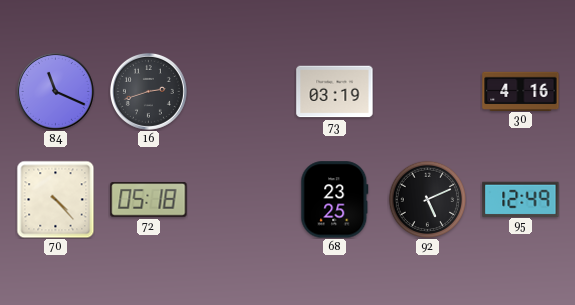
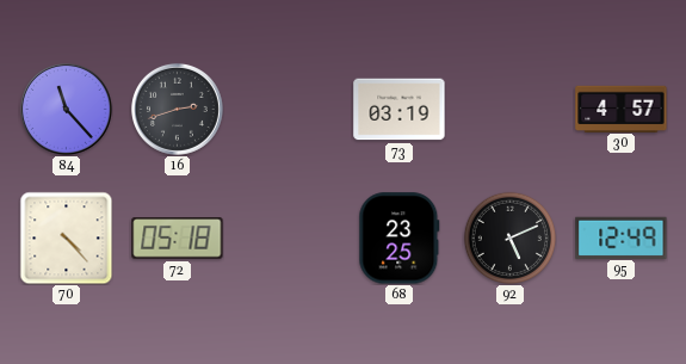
84: 11:19 -> 11:23
30: 4:16 -> 4:57
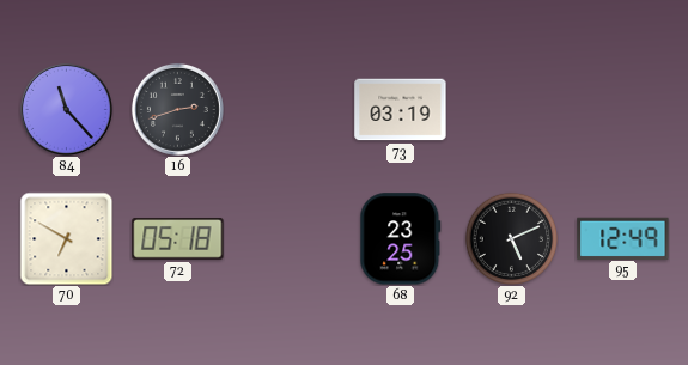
30: 4:57 -> none
70: 4:23 -> 6:50
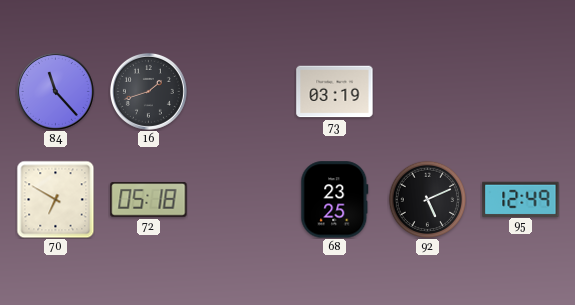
16: 2:42 -> 1:42
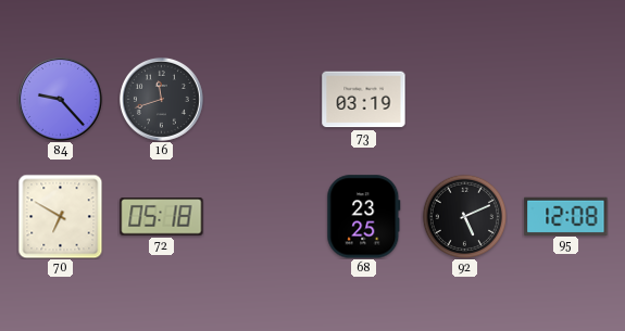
84: 11:23 -> 9:23
16: 1:42 -> 11:42
95: 12:49 -> 12:08
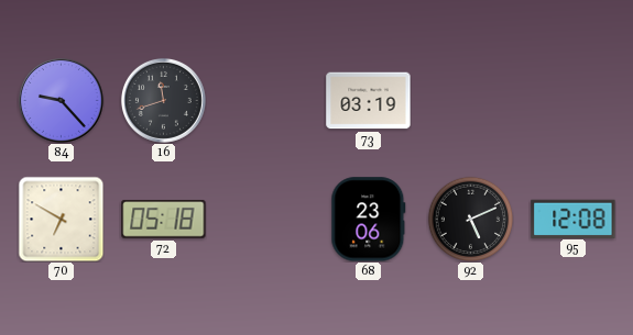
68: 23:25 -> 23:06
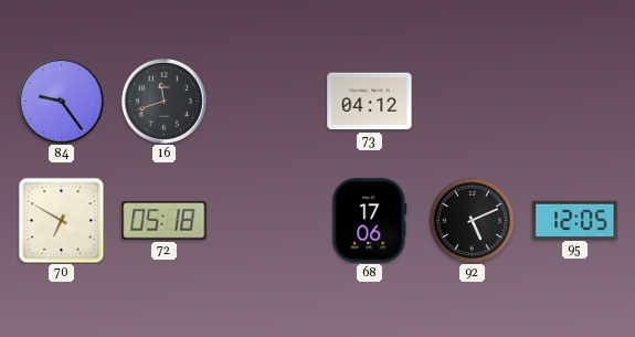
84: 9:23 -> 9:24
73: 03:19 -> 04:12
68: 23:06 -> 17:06
95: 12:08 -> 12:05
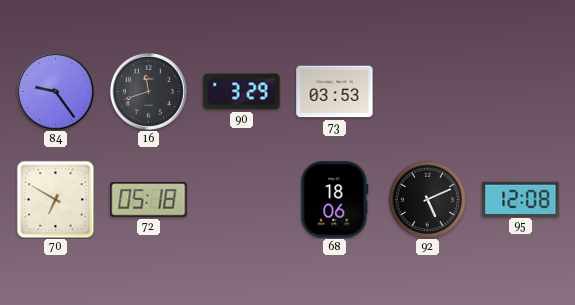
90: none -> 3:29
73: 04:12 -> 03:53
68: 17:06 -> 18:06
95: 12:05 -> 12:08
